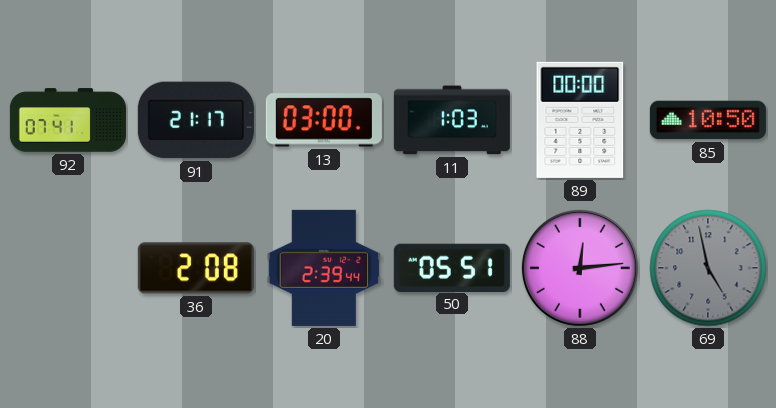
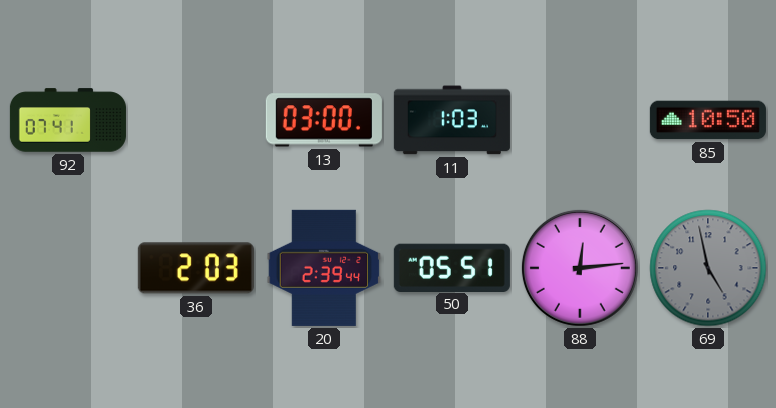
91: 21:17 -> none
89: 00:00 -> none
36: 2:08 -> 2:03
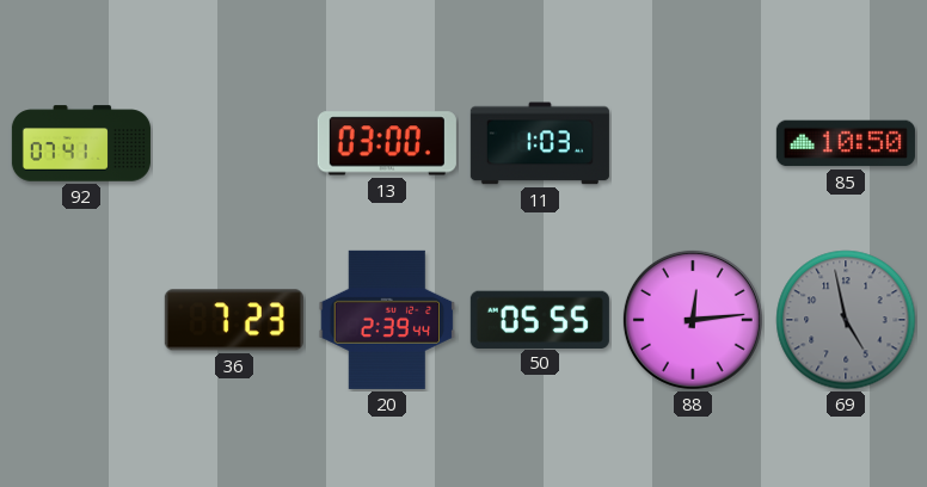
36: 2:03 -> 7:23
50: 05:51 -> 05:55
